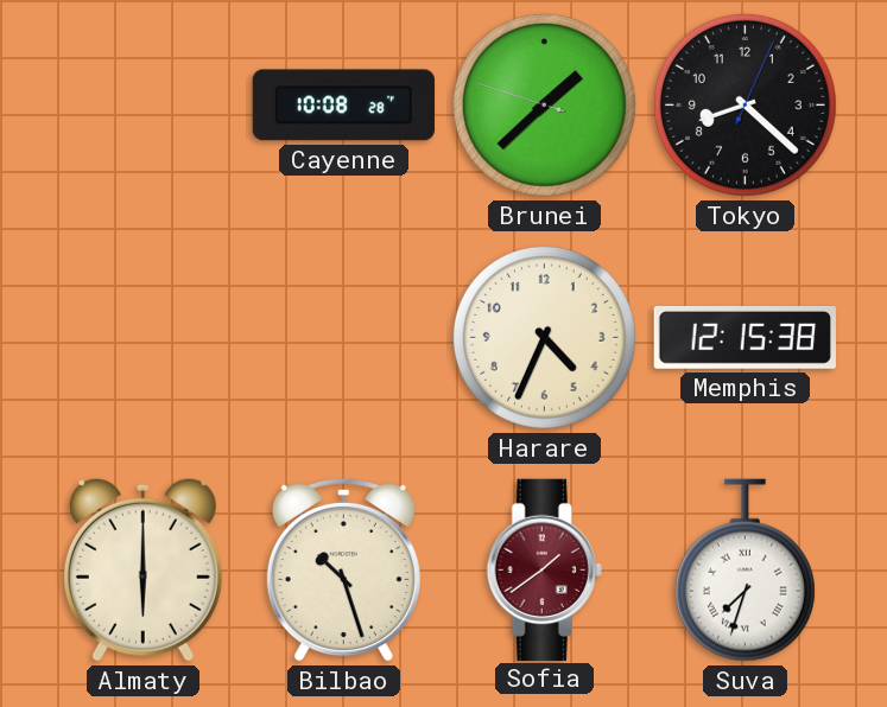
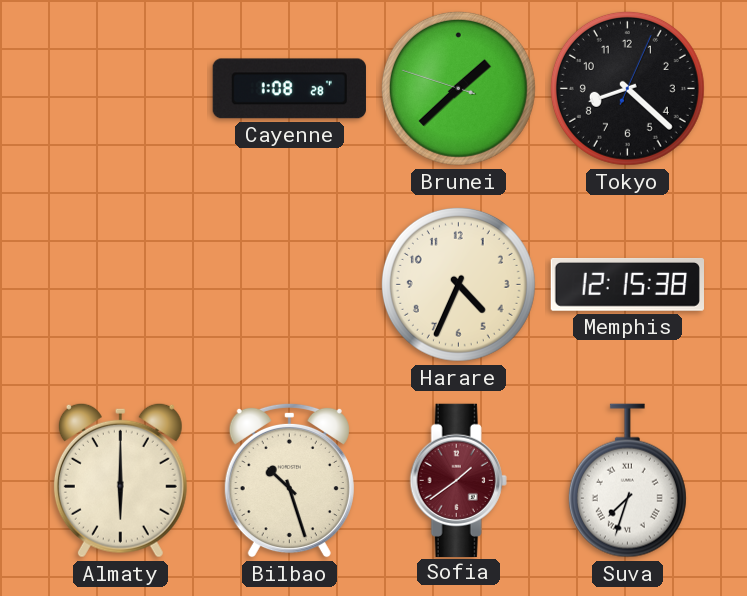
Cayenne: 10:08 -> 1:08
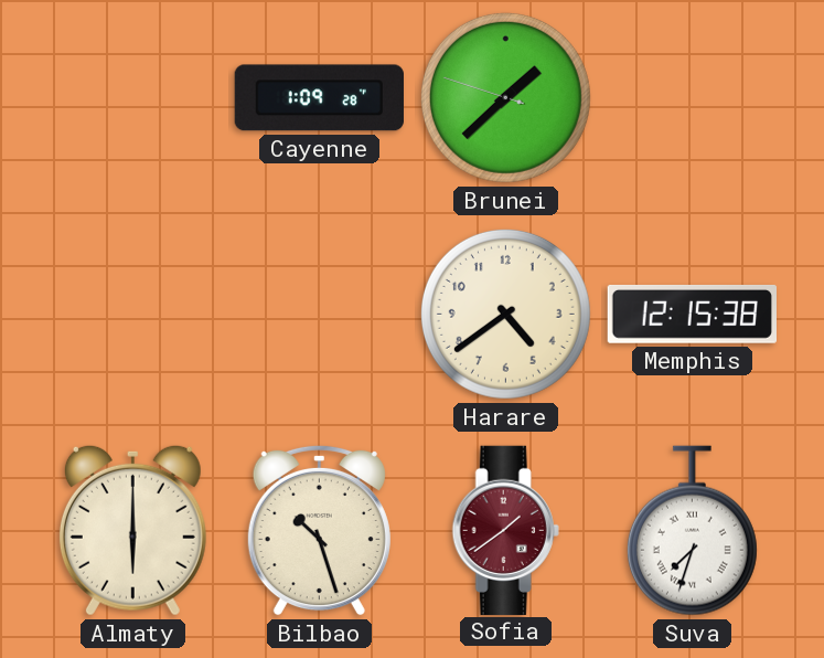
Cayenne: 1:08 -> 1:09
Tokyo: 8:22 -> none
Harare: 4:34 -> 4:39
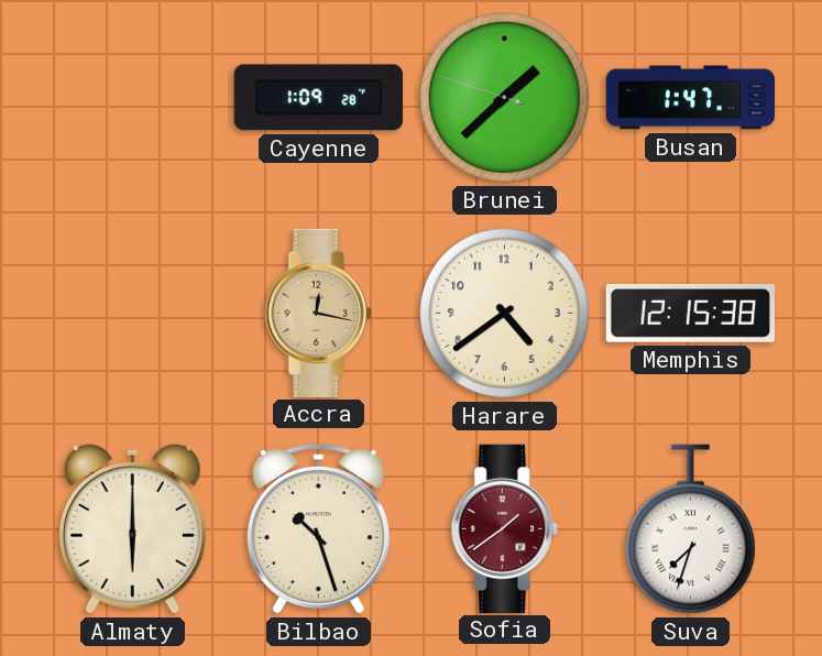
Busan: none -> 1:47
Accra: none -> 12:17
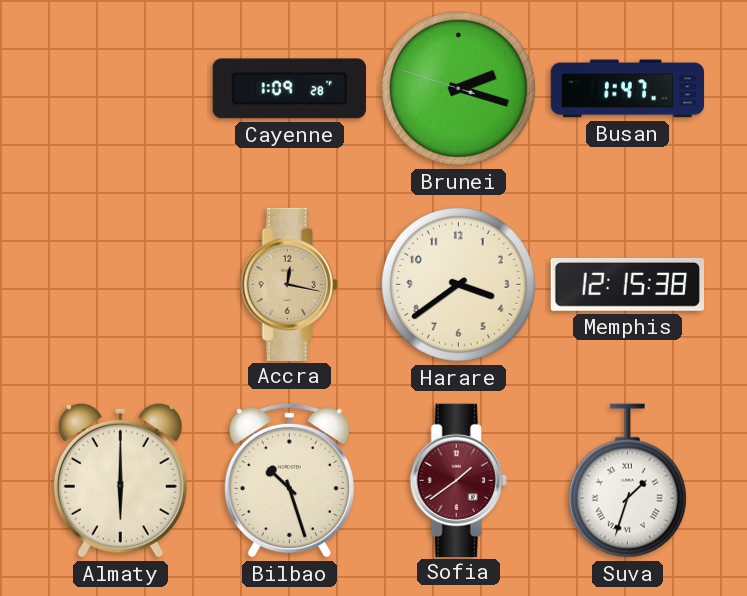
Brunei: 1:37 -> 2:17
Harare: 4:39 -> 3:39
Suva: 7:33 -> 1:33
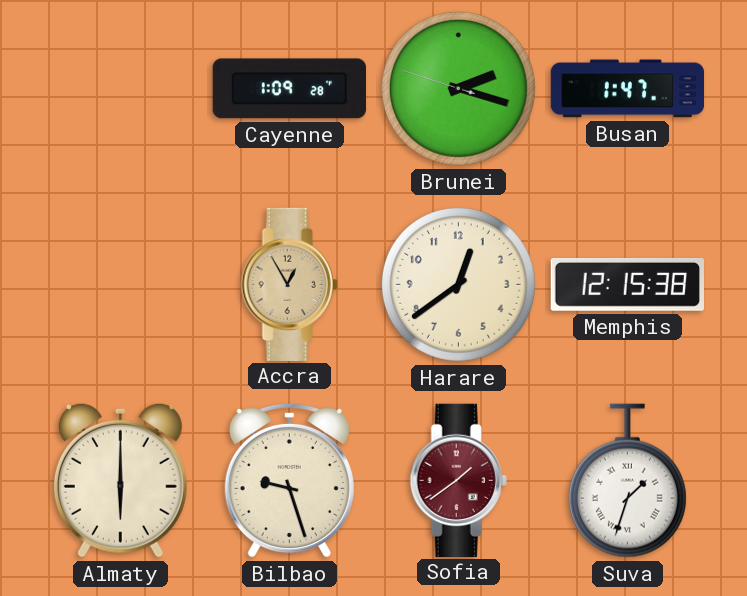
Accra: 12:17 -> 12:55
Harare: 3:39 -> 12:39
Bilbao: 10:27 -> 9:27
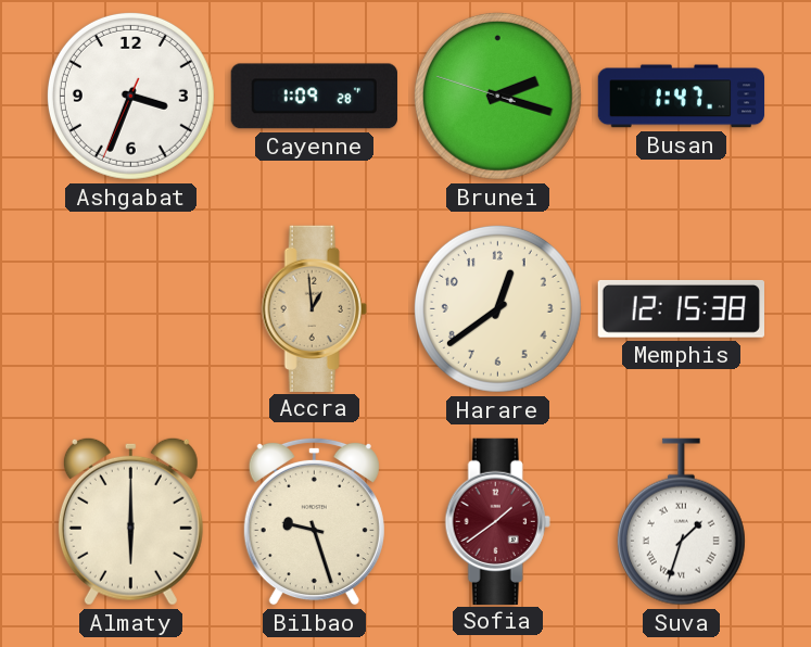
Ashgabat: none -> 3:33
Accra: 12:55 -> 12:59
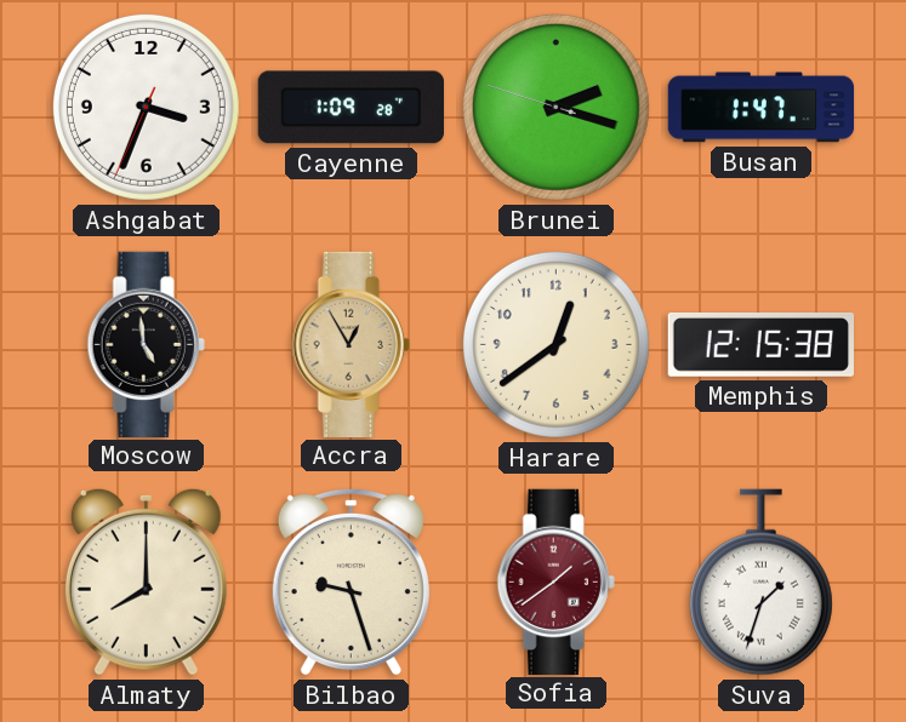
Moscow: none -> 4:59
Accra: 12:59 -> 12:55
Almaty: 6:00 -> 8:00
